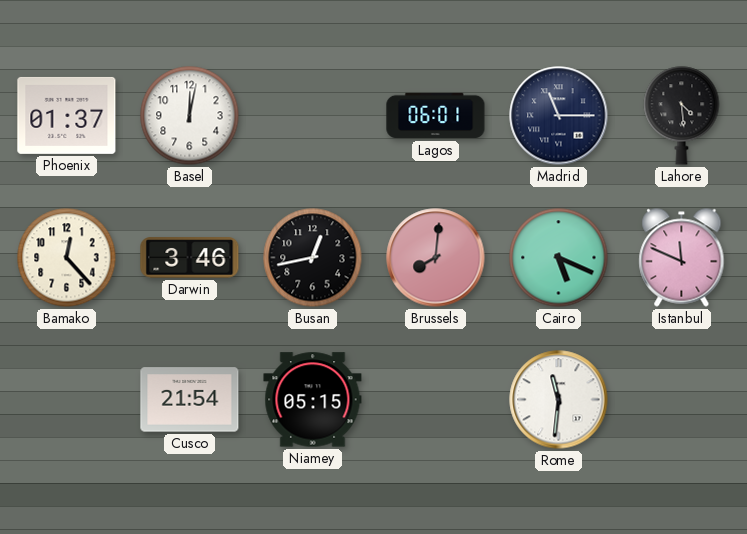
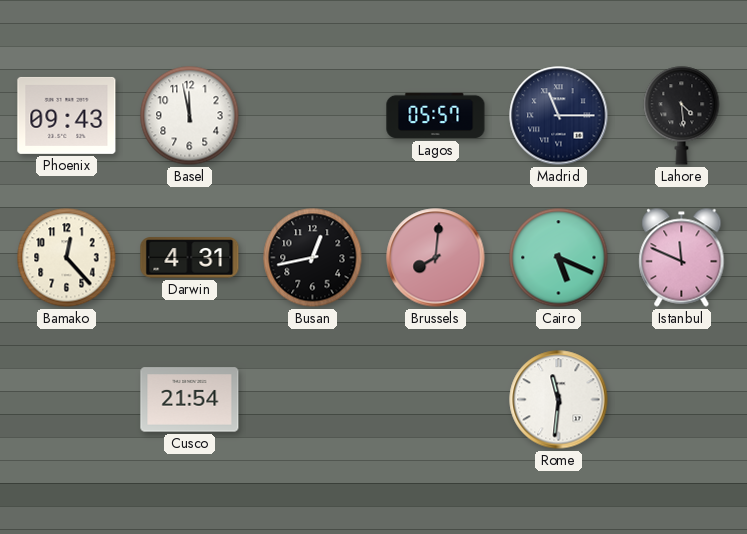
Phoenix: 01:37 -> 09:43
Basel: 12:02 -> 11:58
Lagos: 06:01 -> 05:57
Darwin: 3:46 -> 4:31
Niamey: 05:15 -> none
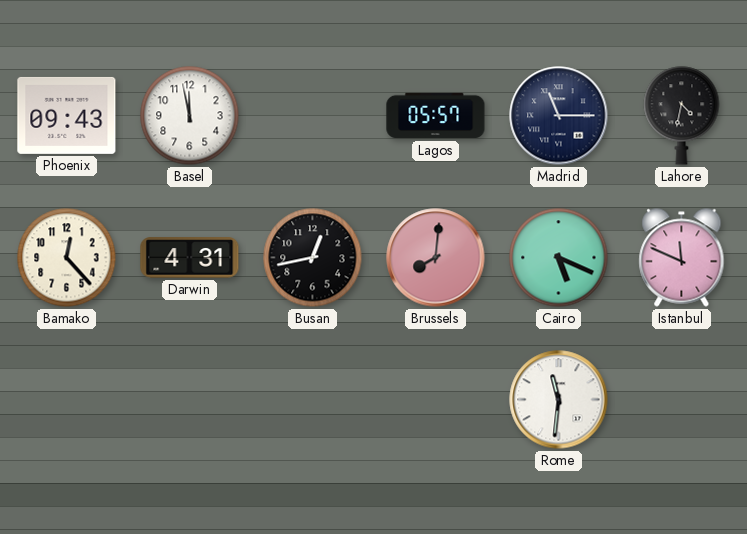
Lahore: 4:29 -> 4:32
Cusco: 21:54 -> none
